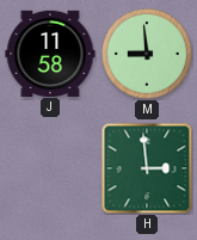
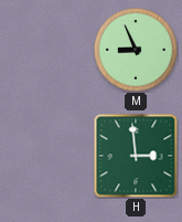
J: 11:58 -> none
M: 8:59 -> 8:56
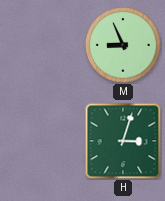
H: 2:59 -> 3:03
